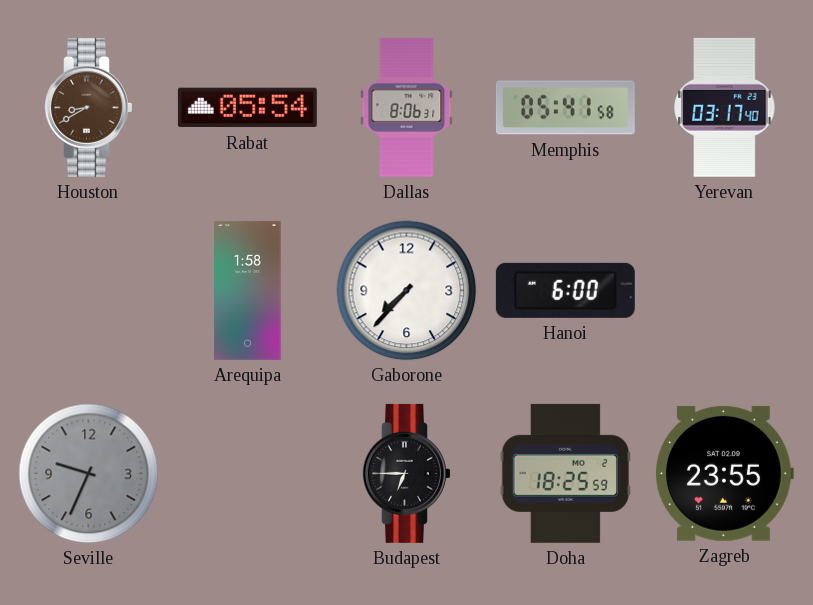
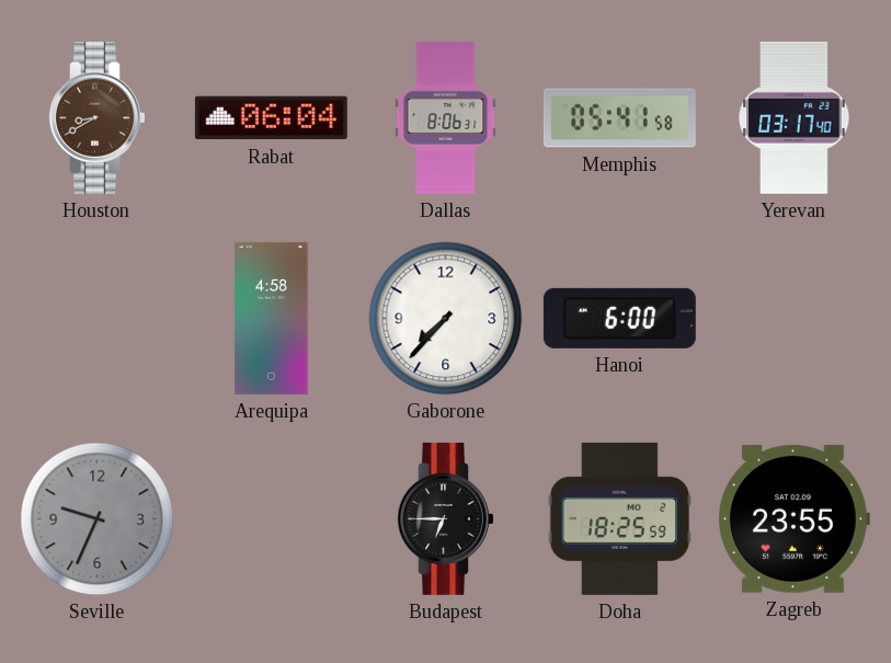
Rabat: 05:54 -> 06:04
Arequipa: 1:58 -> 4:58
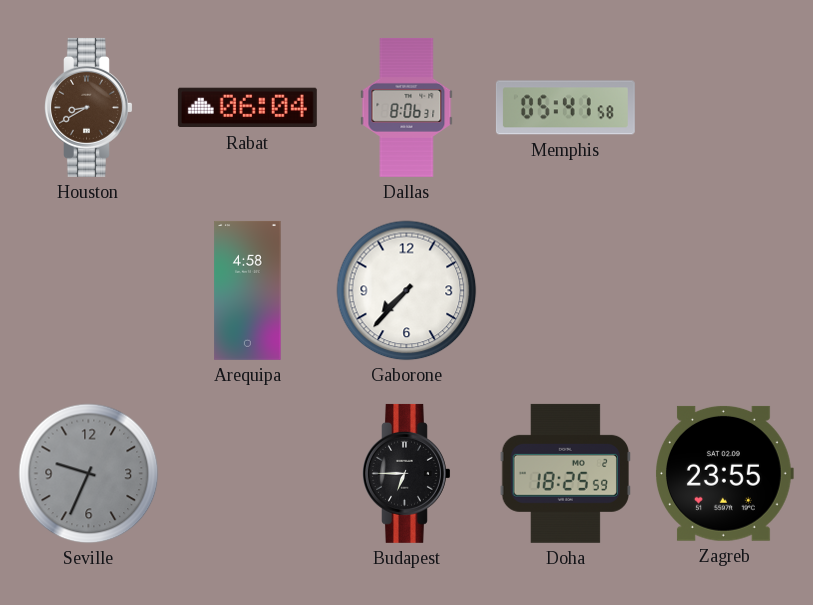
Yerevan: 03:17 -> none
Hanoi: 6:00 -> none
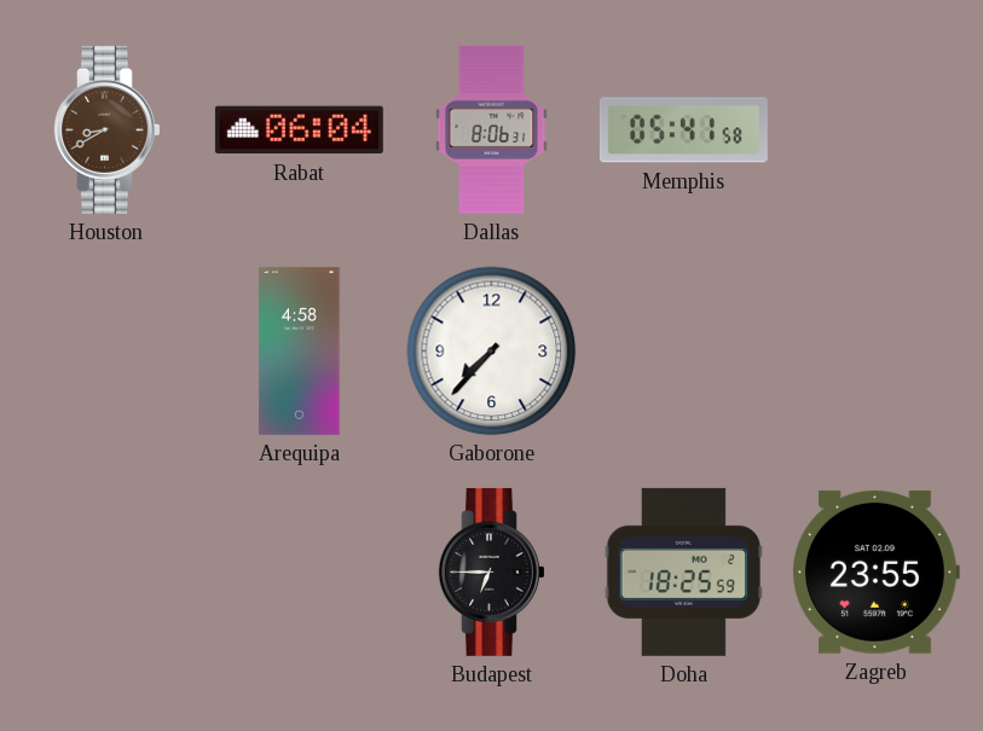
Seville: 9:34 -> none
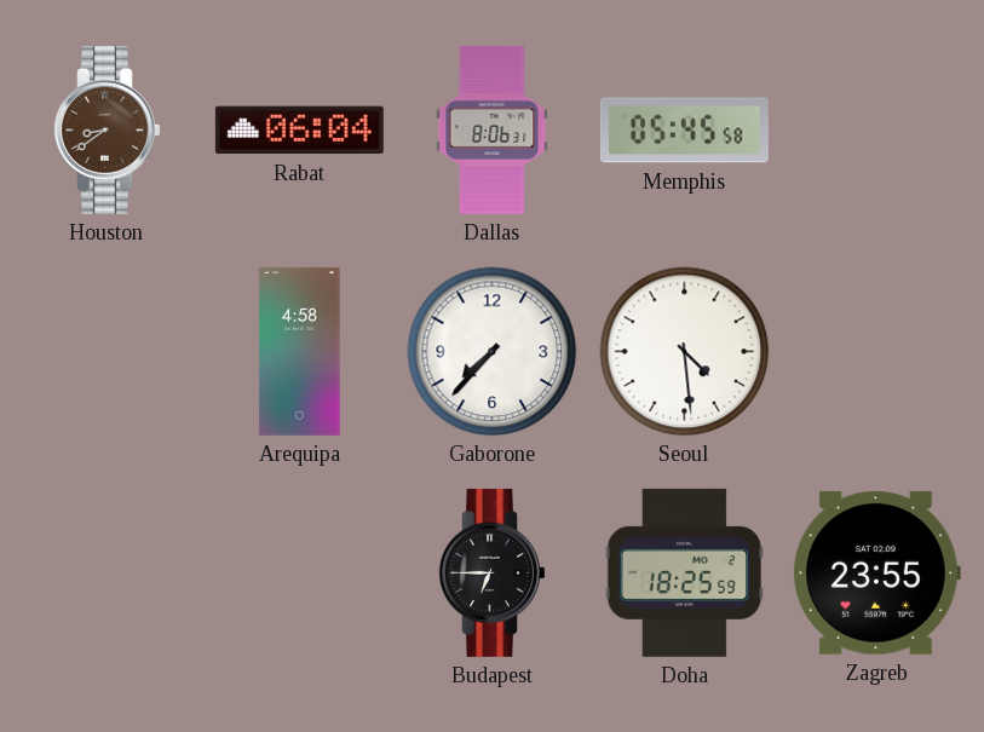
Houston: 8:40 -> 8:39
Memphis: 05:41 -> 05:45
Seoul: none -> 4:29
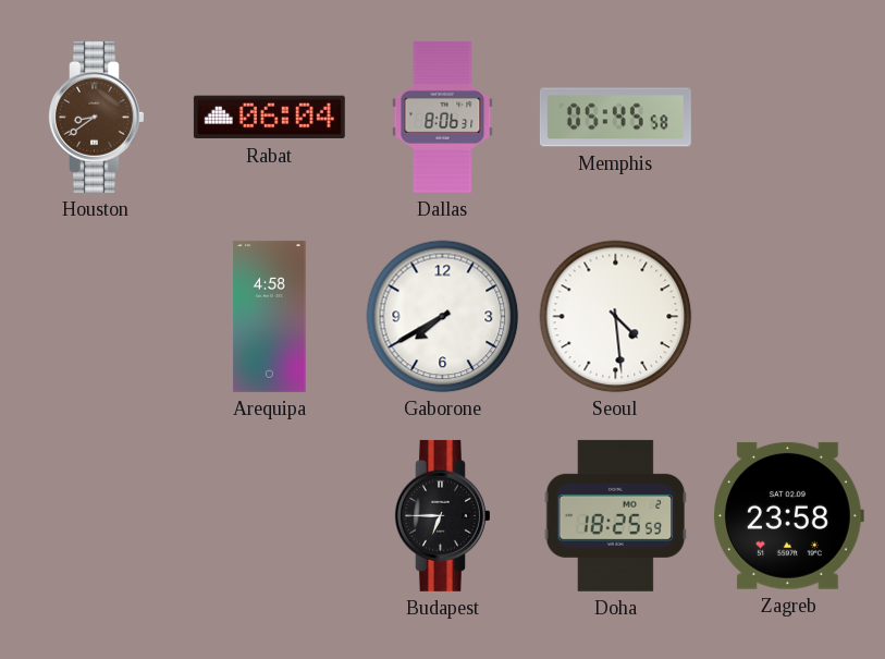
Gaborone: 7:37 -> 7:40
Zagreb: 23:55 -> 23:58
